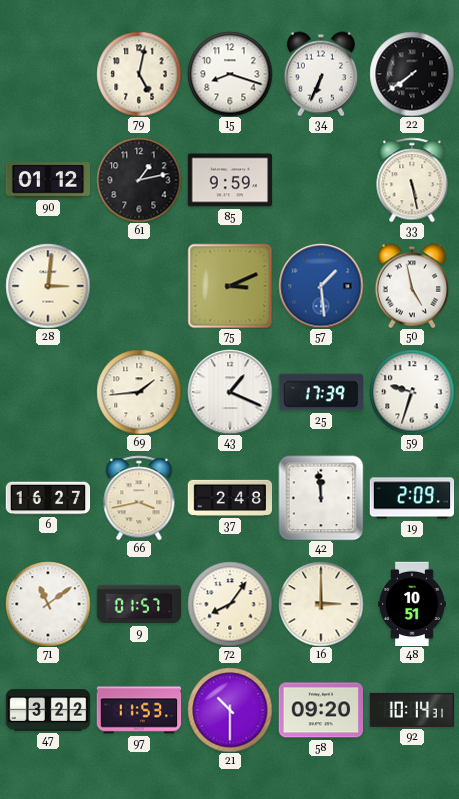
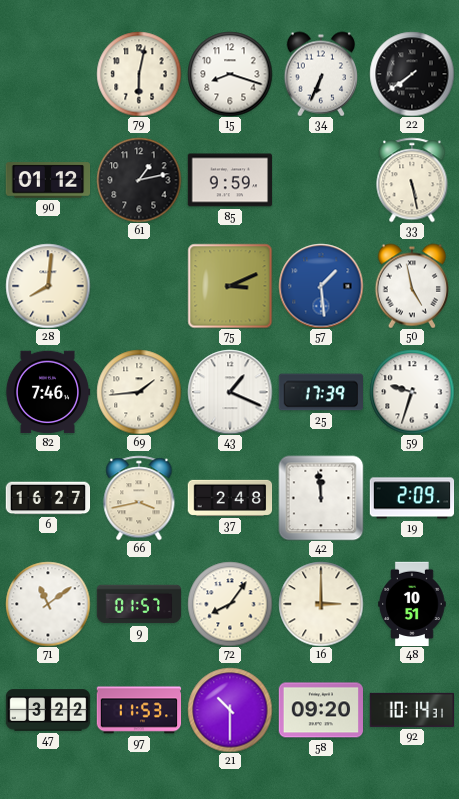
79: 5:02 -> 6:02
28: 3:01 -> 8:01
82: none -> 7:46
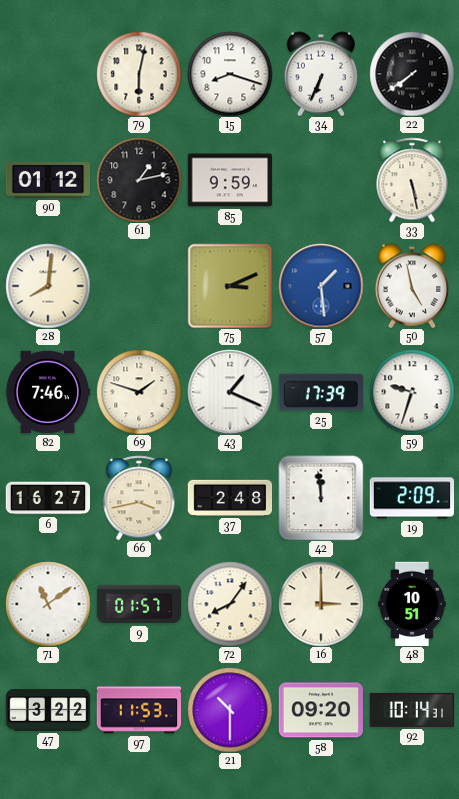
69: 1:44 -> 1:48
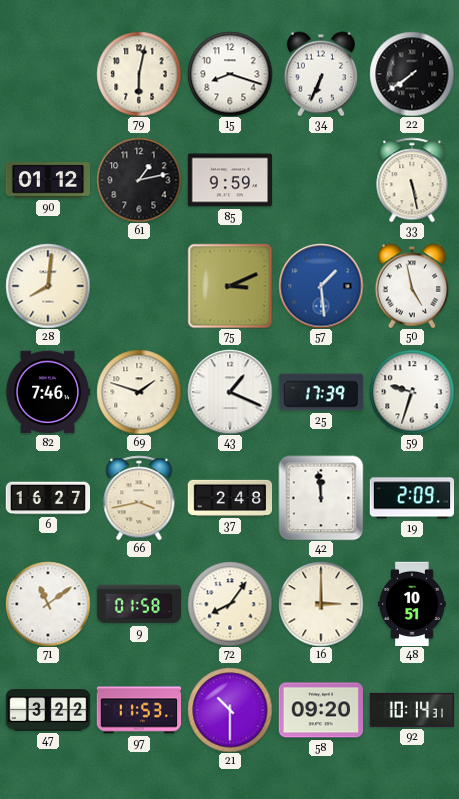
9: 01:57 -> 01:58
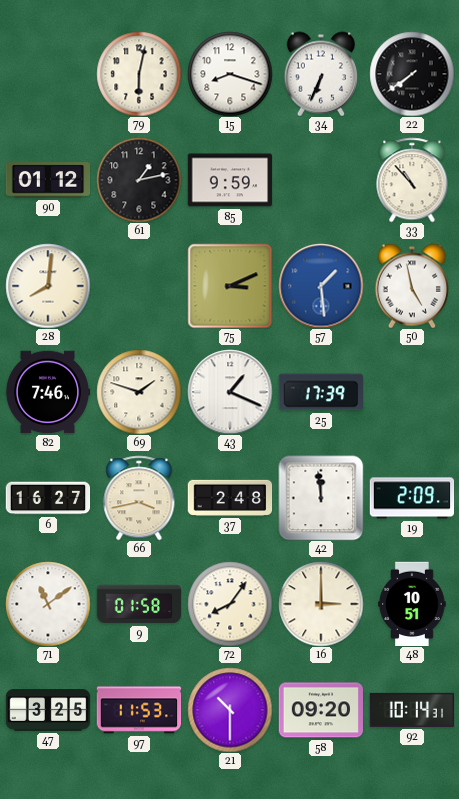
33: 5:28 -> 10:53
59: 9:33 -> none
47: 3:22 -> 3:25
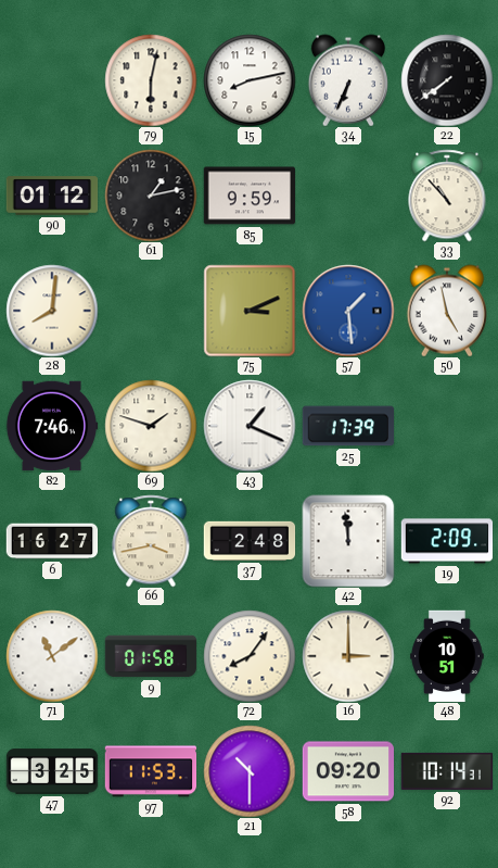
15: 8:18 -> 8:13
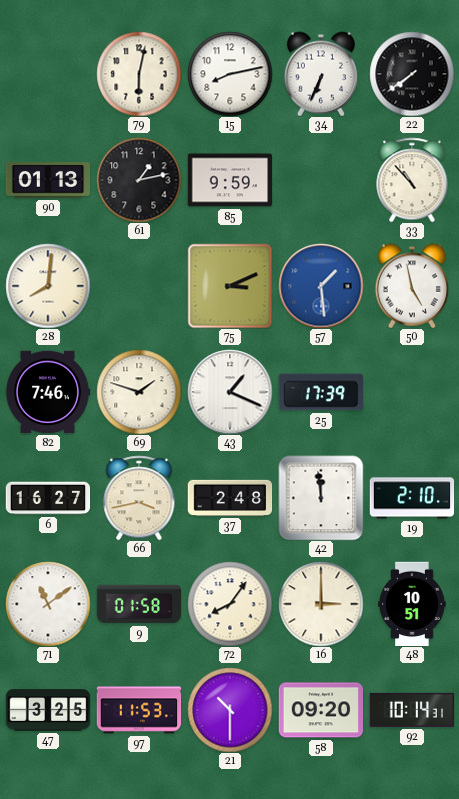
90: 01:12 -> 01:13
19: 2:09 -> 2:10
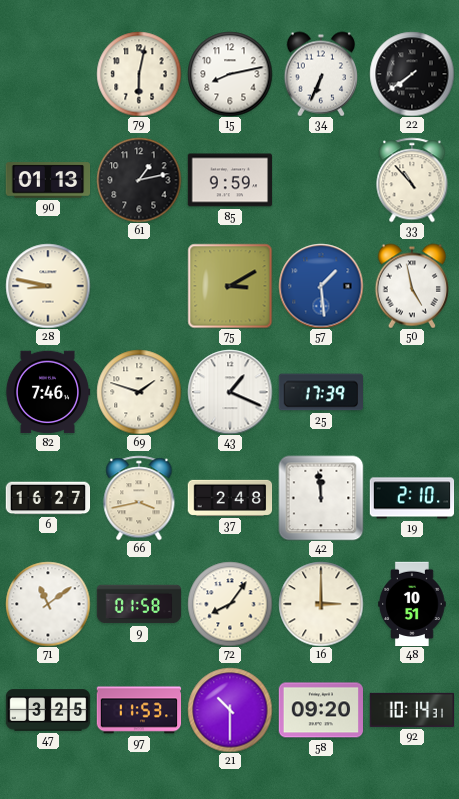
28: 8:01 -> 8:47
75: 3:11 -> 3:10
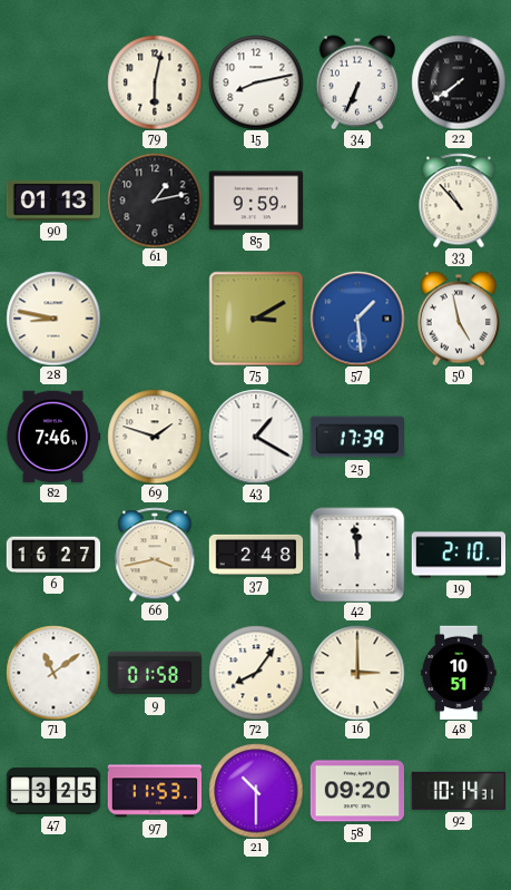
43: 1:19 -> 1:20
